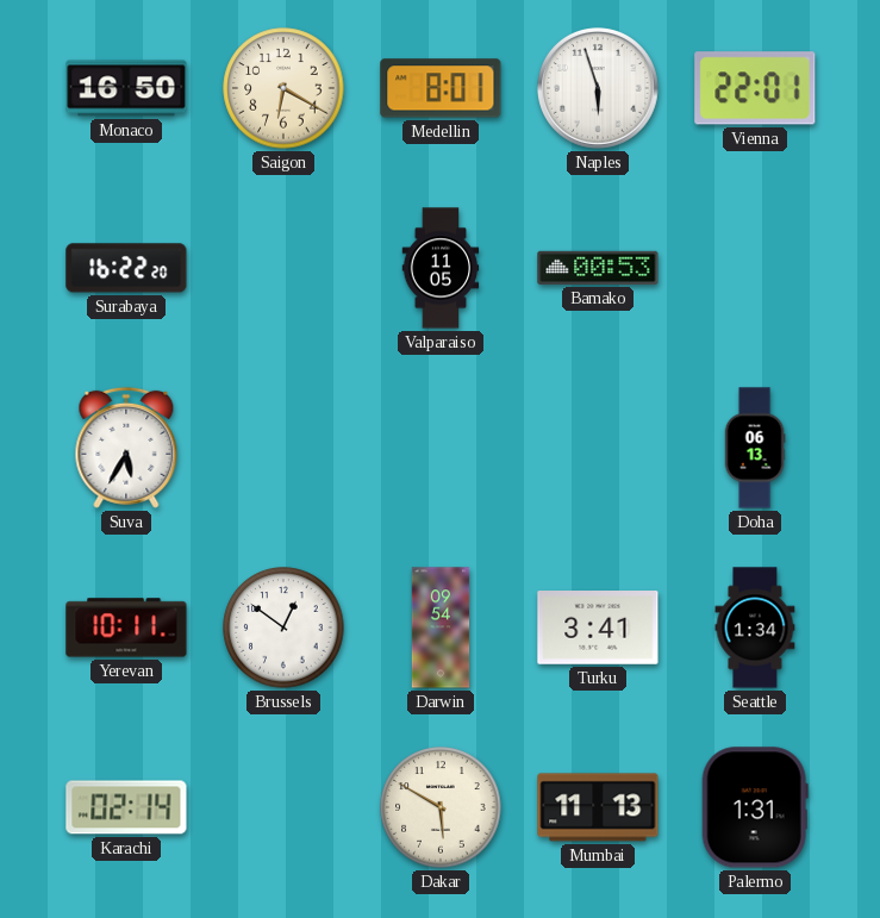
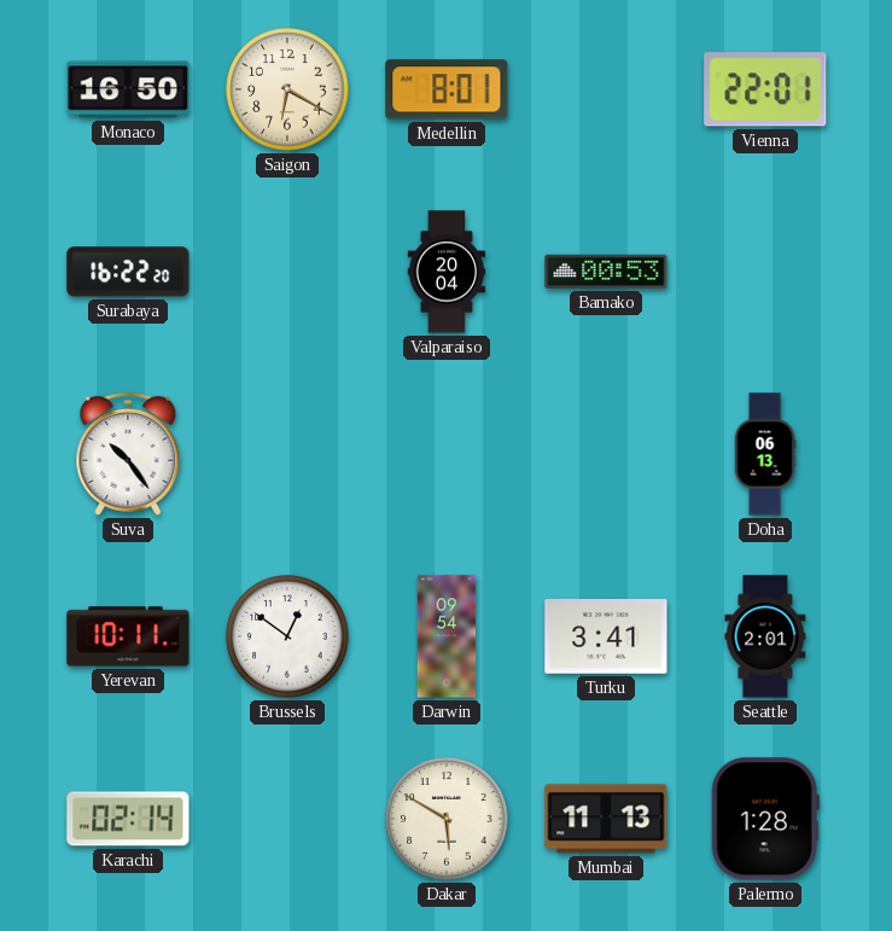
Naples: 5:57 -> none
Valparaiso: 11:05 -> 20:04
Suva: 5:35 -> 10:24
Seattle: 1:34 -> 2:01
Palermo: 1:31 -> 1:28
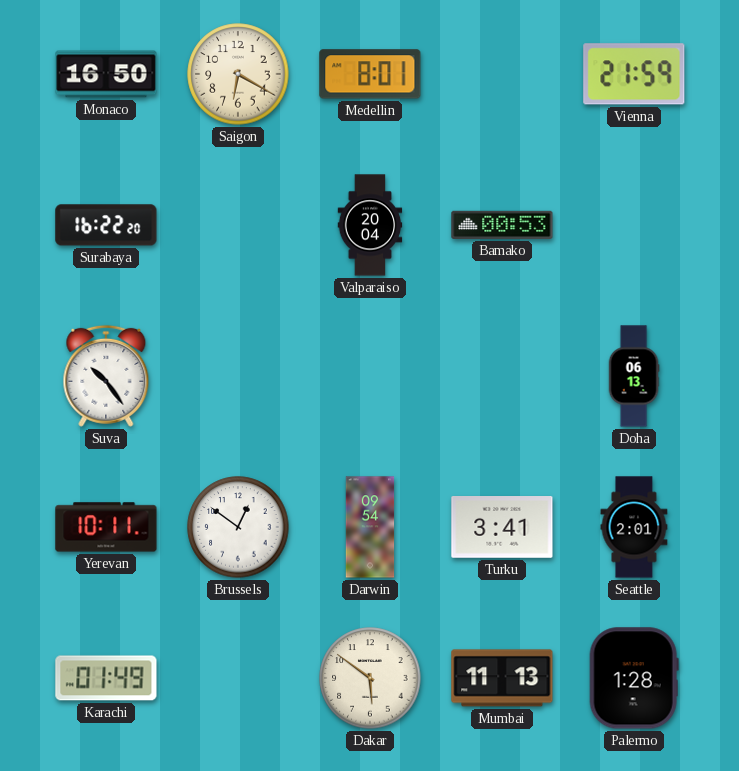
Vienna: 22:01 -> 21:59
Karachi: 02:14 -> 01:49
Dakar: 5:50 -> 5:51
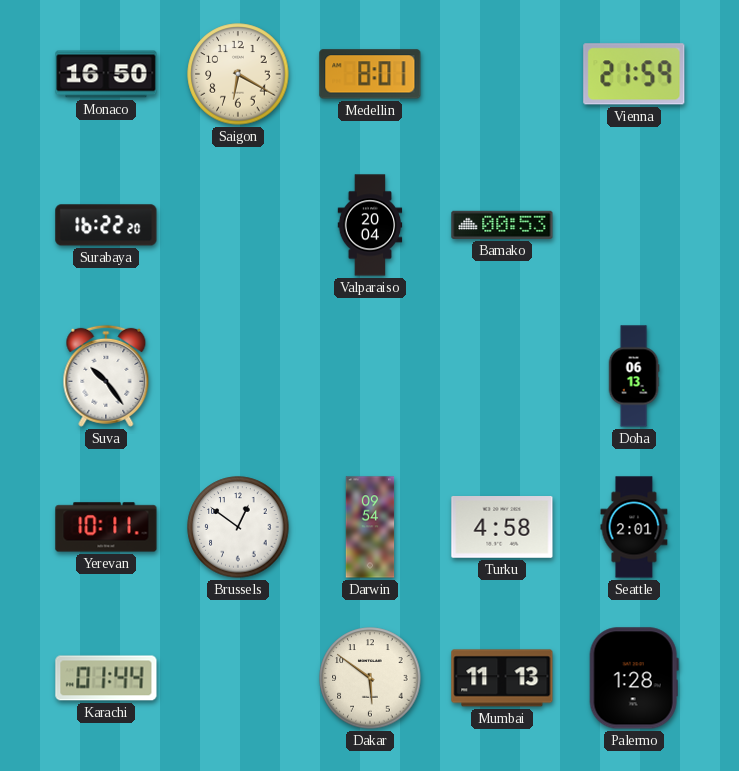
Turku: 3:41 -> 4:58
Karachi: 01:49 -> 01:44
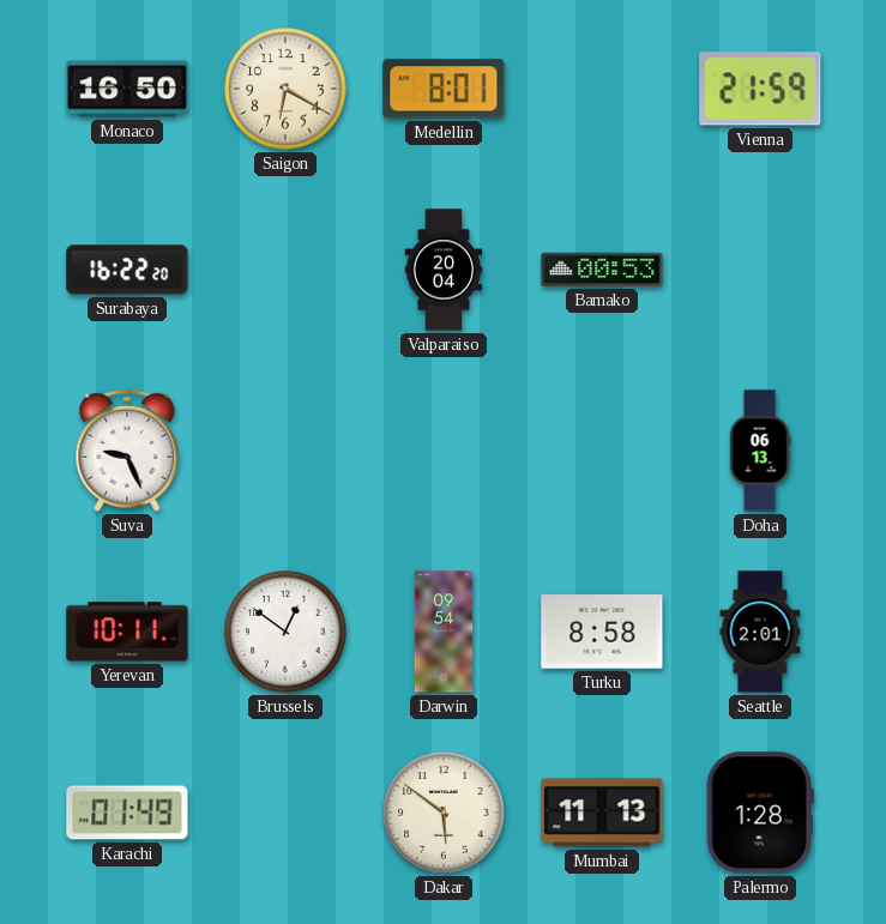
Suva: 10:24 -> 9:26
Turku: 4:58 -> 8:58
Karachi: 01:44 -> 01:49
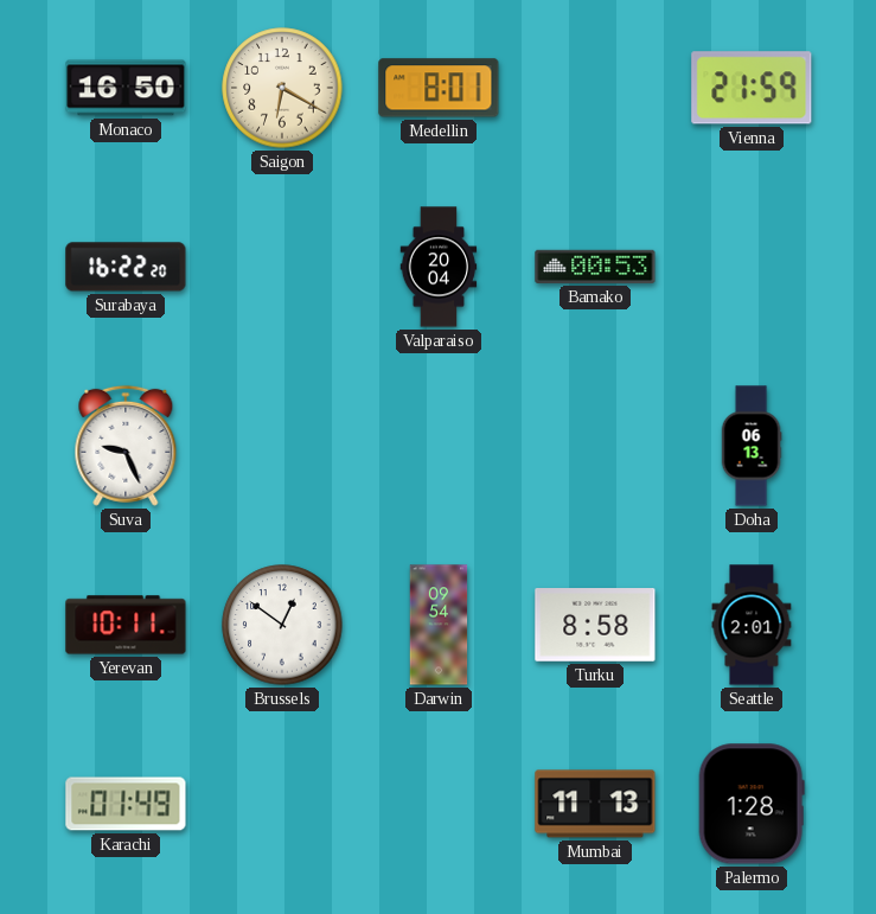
Dakar: 5:51 -> none
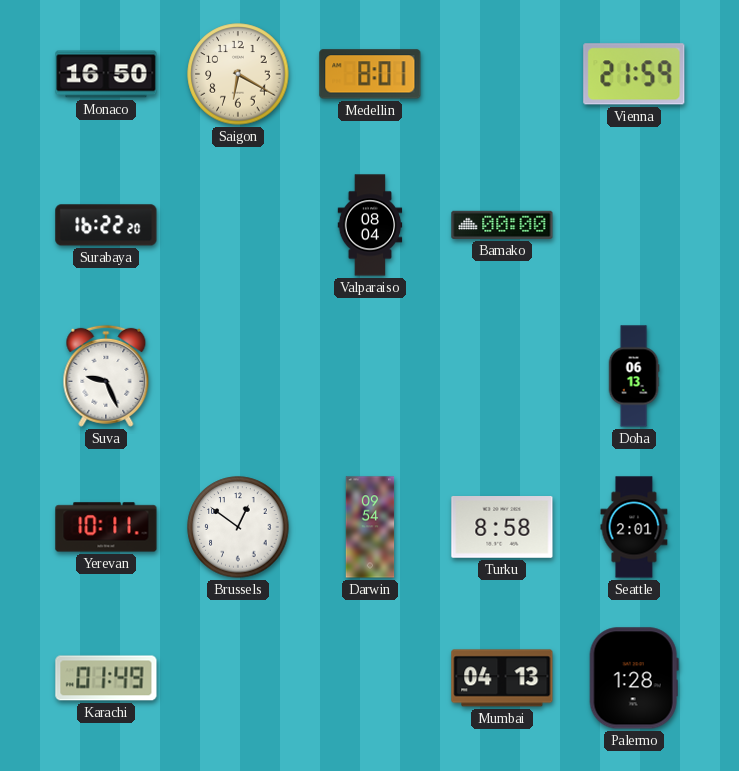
Valparaiso: 20:04 -> 08:04
Bamako: 00:53 -> 00:00
Mumbai: 11:13 -> 04:13
